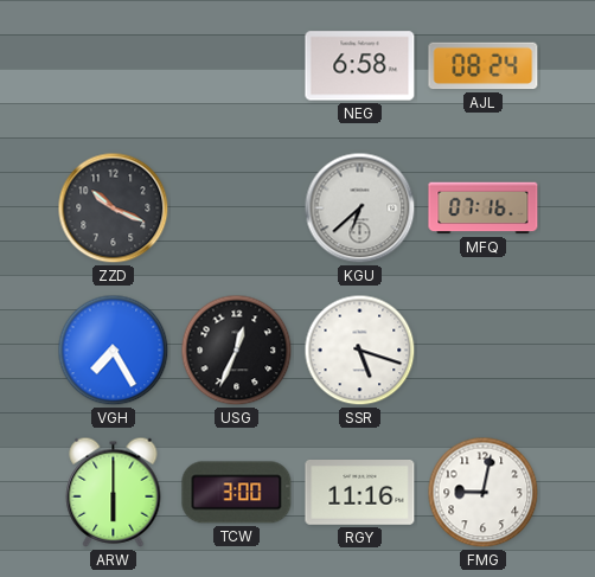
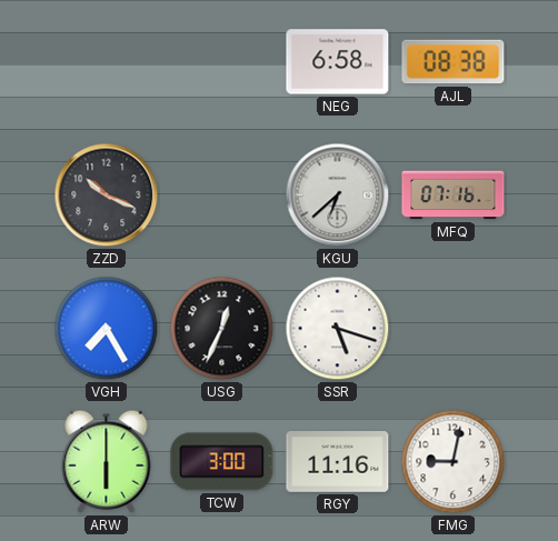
AJL: 08:24 -> 08:38
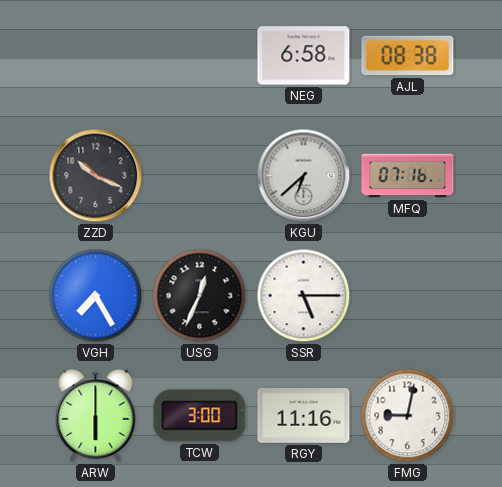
SSR: 5:18 -> 5:15
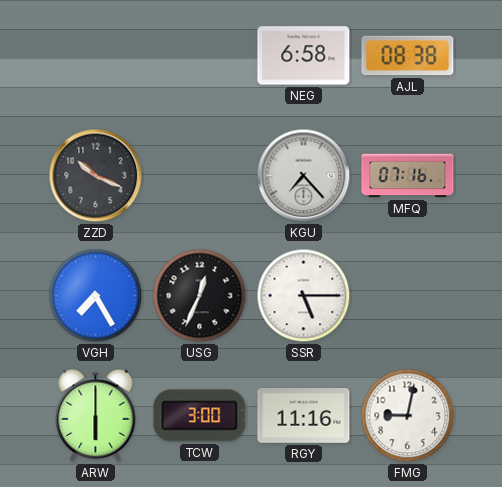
KGU: 6:38 -> 7:23
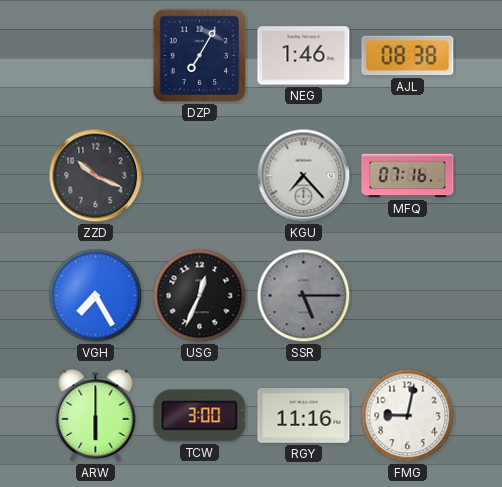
DZP: none -> 7:05
NEG: 6:58 -> 1:46
SSR dial: white -> grey
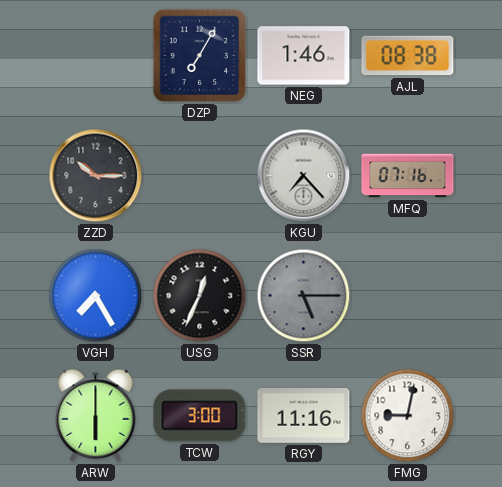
ZZD: 10:19 -> 10:15
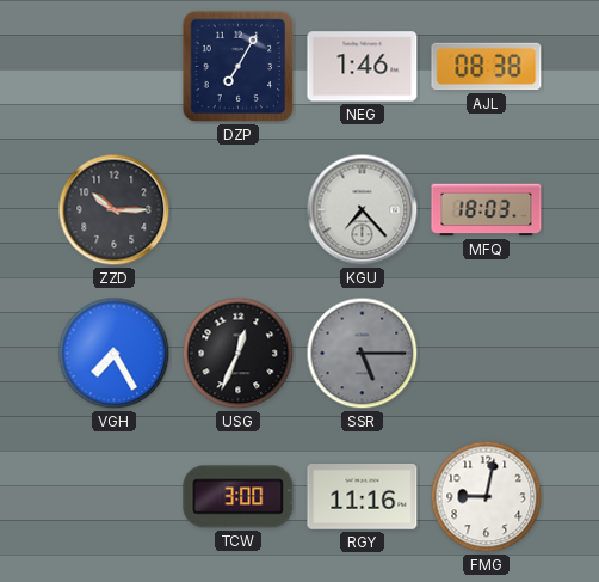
MFQ: 07:16 -> 18:03
ARW: 6:00 -> none
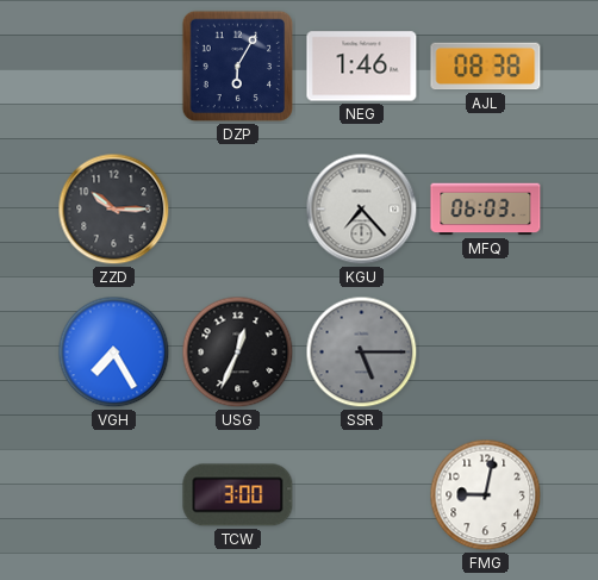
DZP: 7:05 -> 6:05
MFQ: 18:03 -> 06:03
RGY: 11:16 -> none
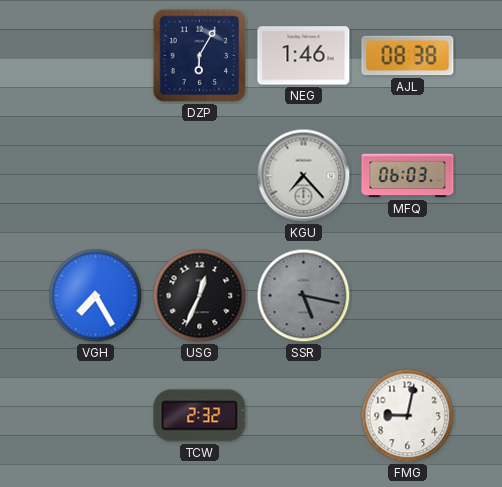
ZZD: 10:15 -> none
SSR: 5:15 -> 5:17
TCW: 3:00 -> 2:32
